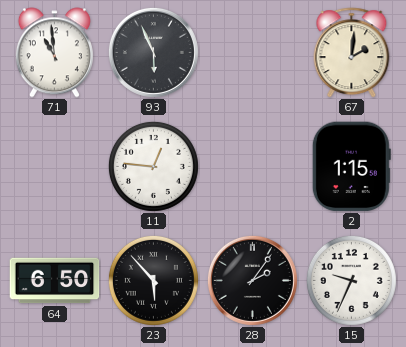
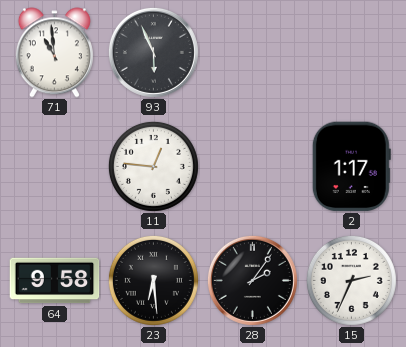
67: 2:01 -> none
2: 1:15 -> 1:17
64: 6:50 -> 9:58
23: 5:53 -> 6:29
15: 9:34 -> 2:34
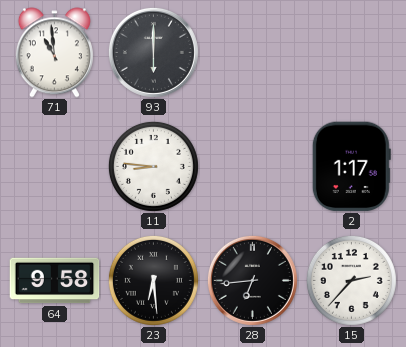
93: 5:56 -> 6:00
11: 12:46 -> 8:46
28: 2:06 -> 6:44
15: 2:34 -> 2:37
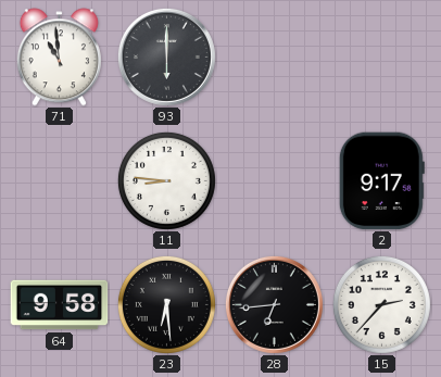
2: 1:17 -> 9:17
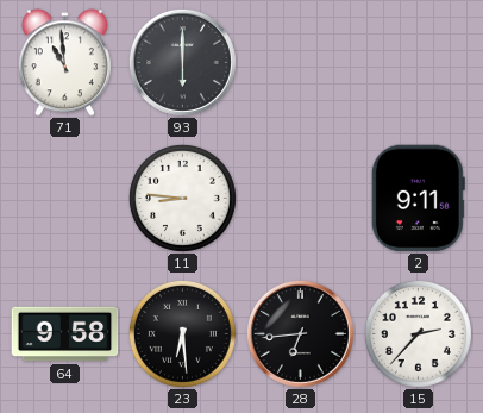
2: 9:17 -> 9:11
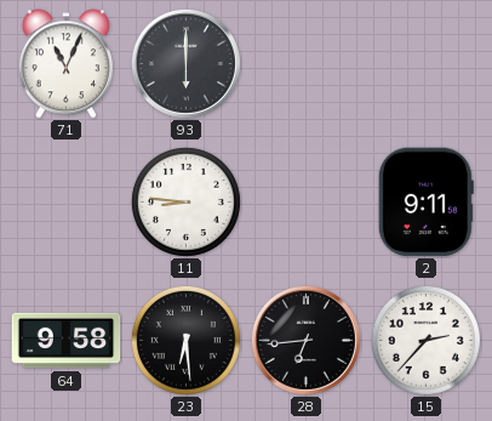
71: 10:59 -> 11:04
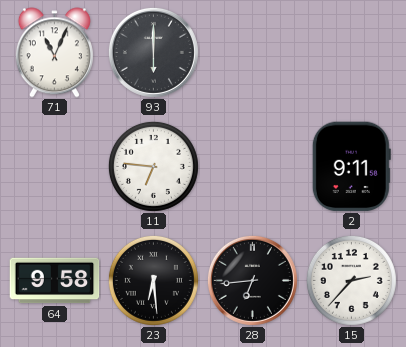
11: 8:46 -> 6:46
